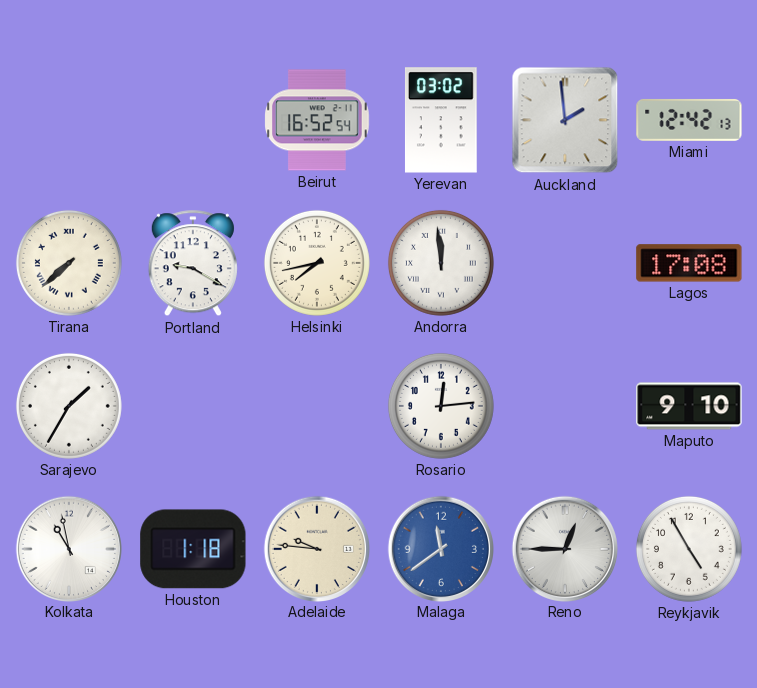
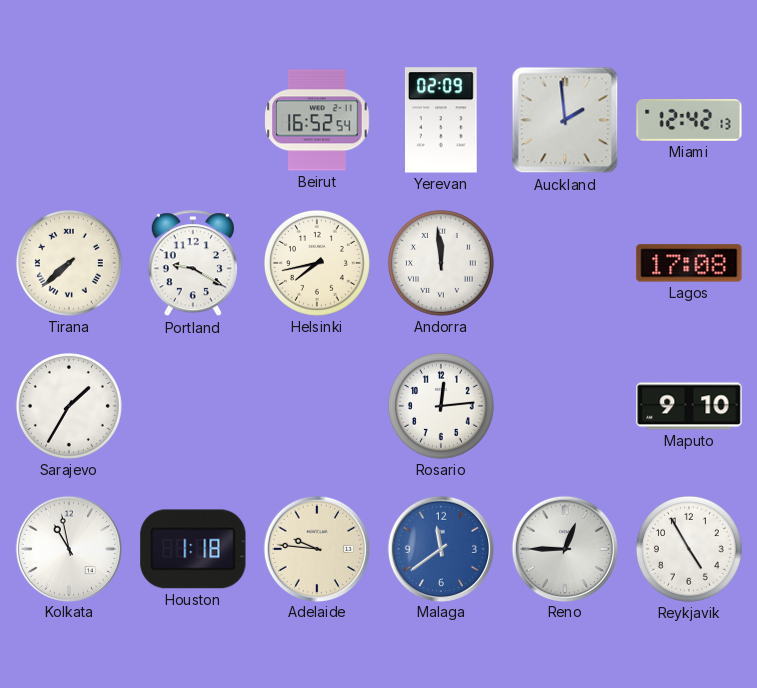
Yerevan: 03:02 -> 02:09
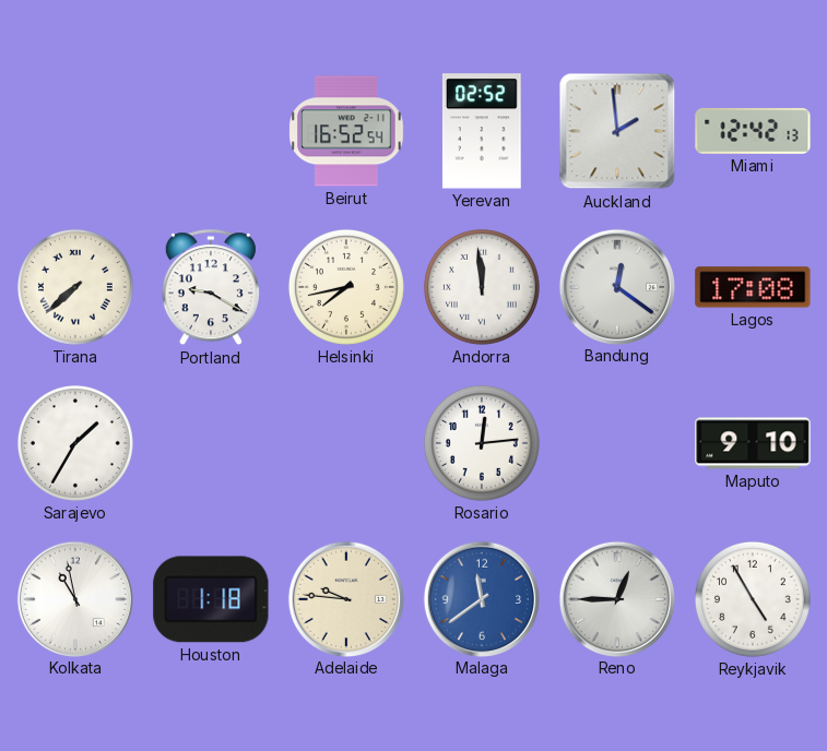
Yerevan: 02:09 -> 02:52
Bandung: none -> 12:21
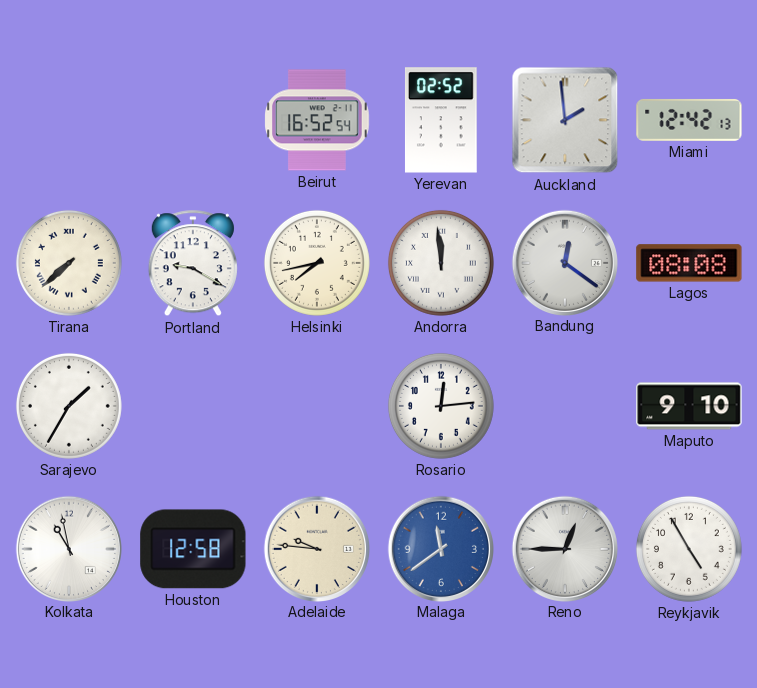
Lagos: 17:08 -> 08:08
Houston: 1:18 -> 12:58
